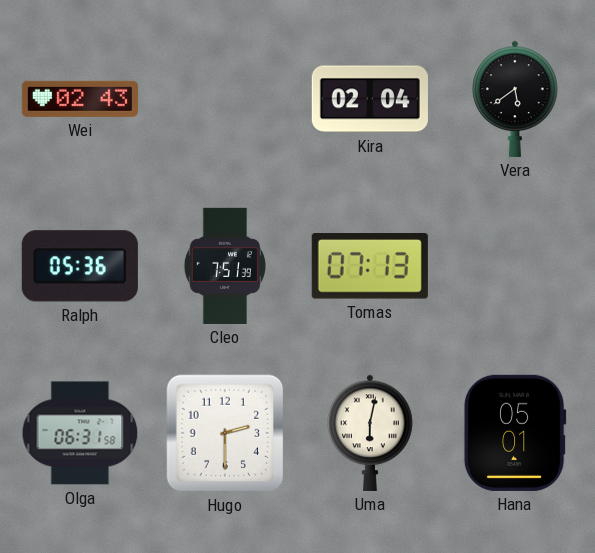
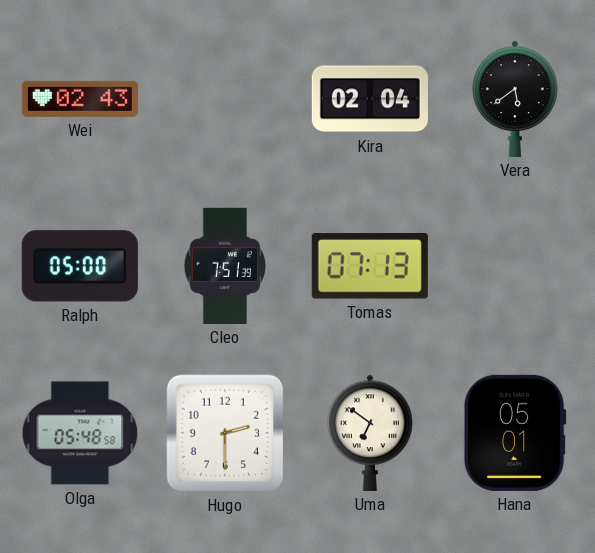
Ralph: 05:36 -> 05:00
Olga: 06:31 -> 05:48
Uma: 6:02 -> 6:51
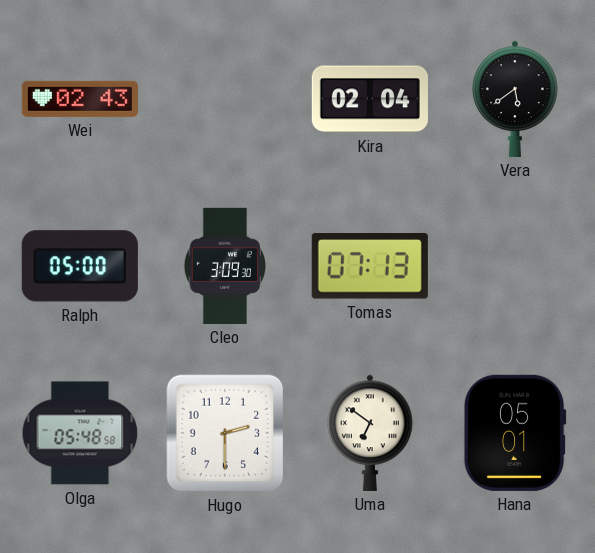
Cleo: 7:51 -> 3:09
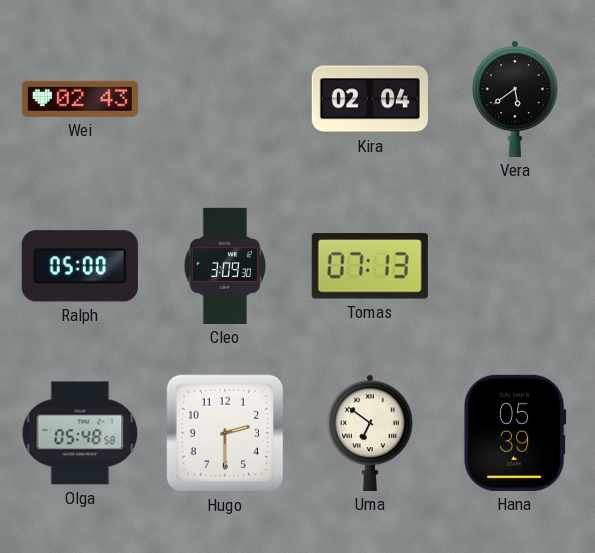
Hana: 05:01 -> 05:39
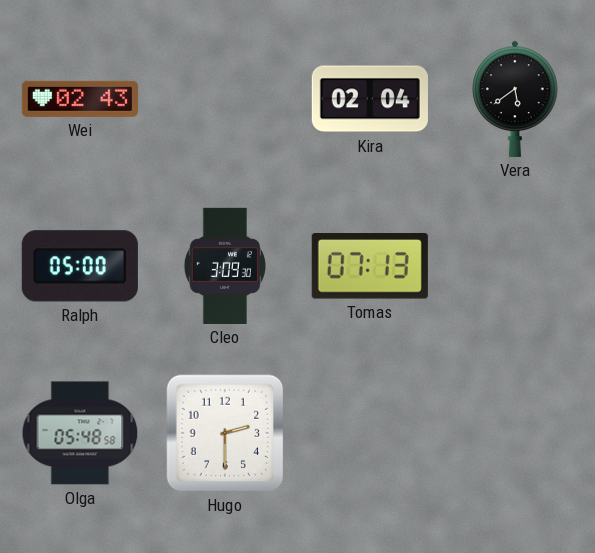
Uma: 6:51 -> none
Hana: 05:39 -> none
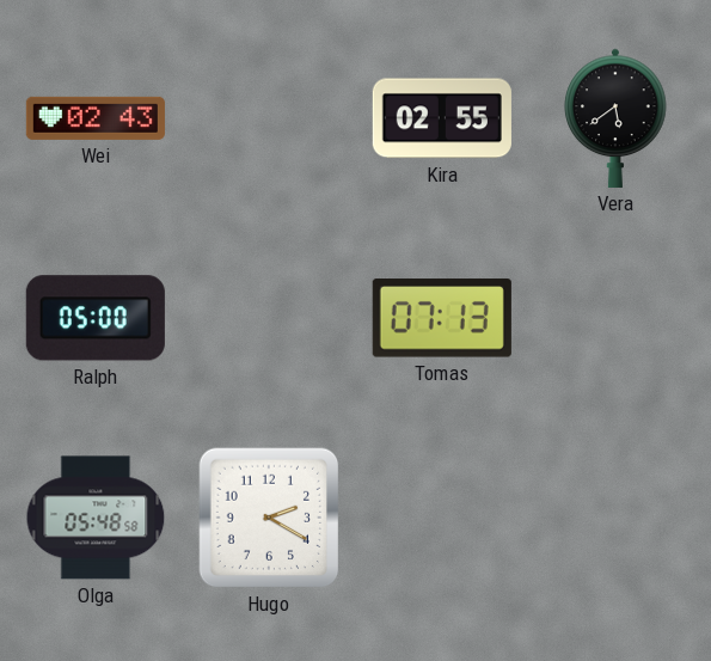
Kira: 02:04 -> 02:55
Cleo: 3:09 -> none
Hugo: 2:30 -> 2:20
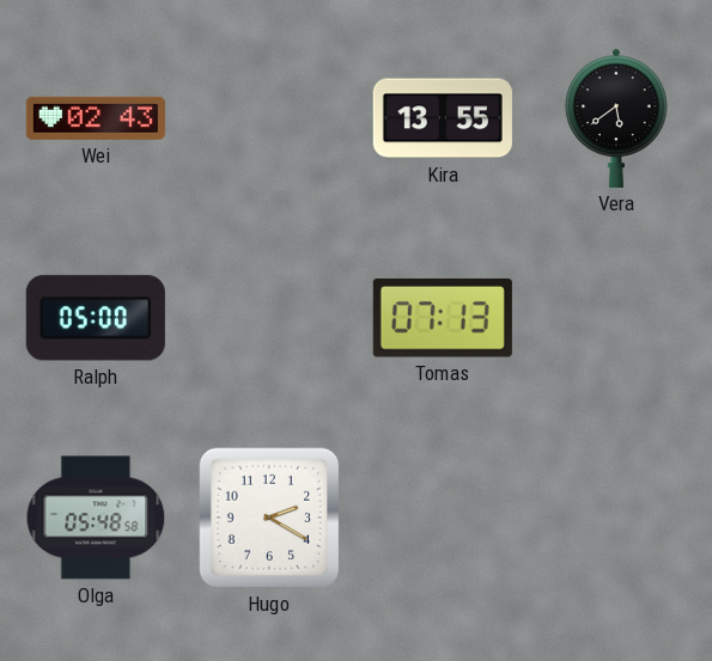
Kira: 02:55 -> 13:55
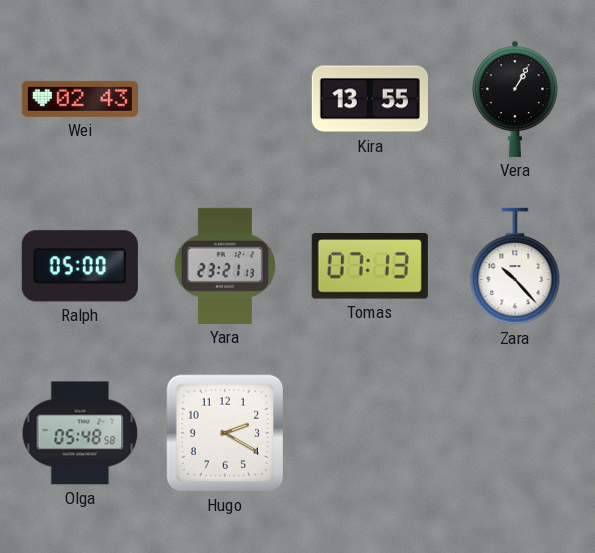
Vera: 5:39 -> 1:05
Yara: none -> 23:21
Zara: none -> 10:23
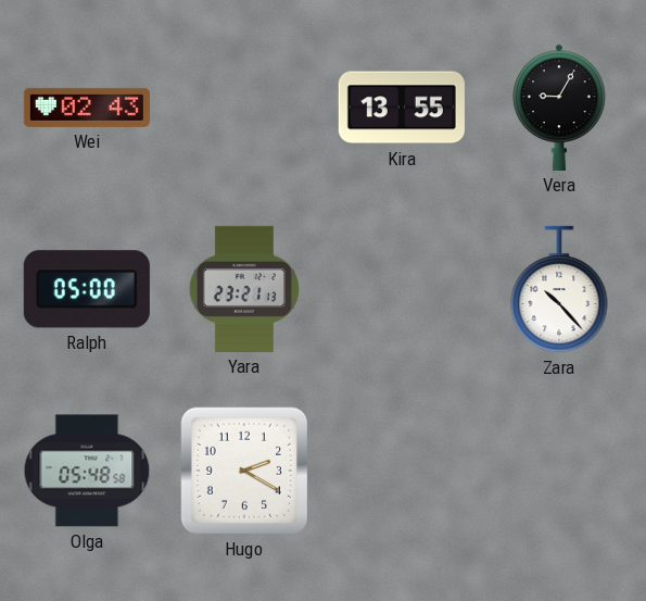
Vera: 1:05 -> 9:05
Tomas: 07:13 -> none
